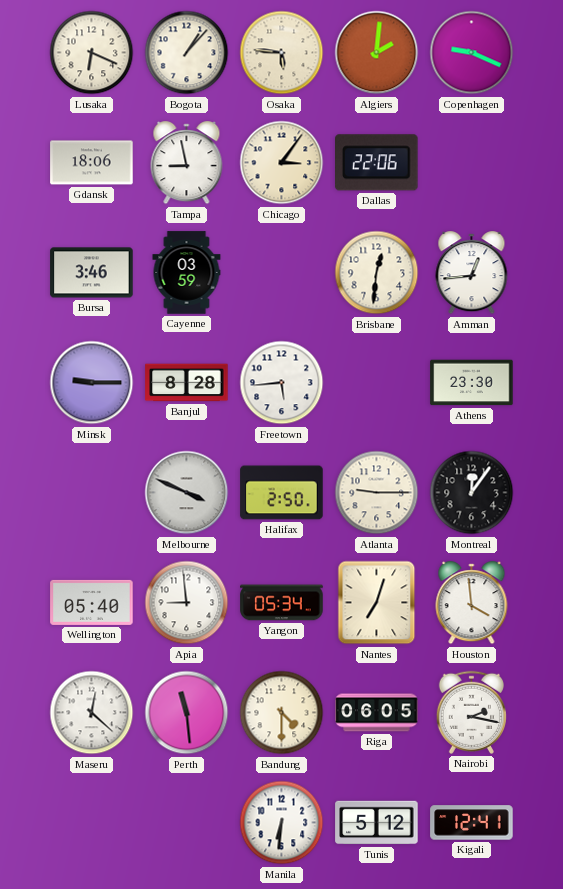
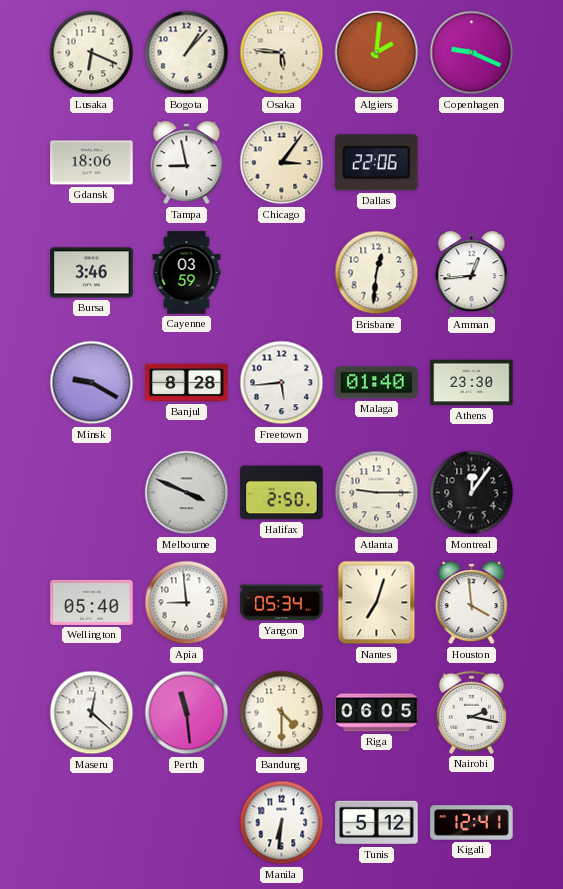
Minsk: 9:15 -> 9:20
Malaga: none -> 01:40
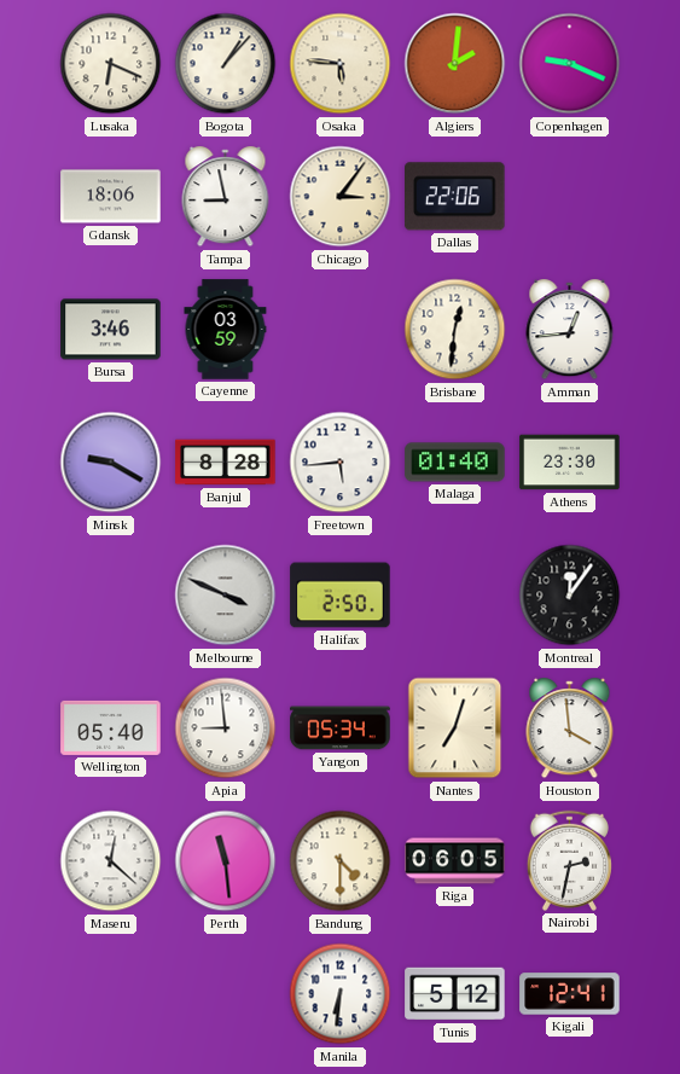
Atlanta: 9:15 -> none
Nairobi: 2:17 -> 2:32
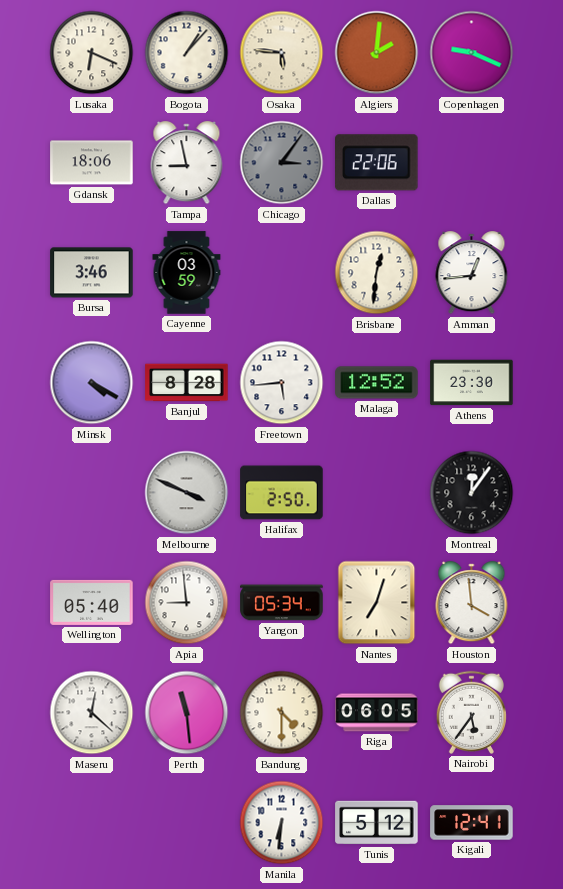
Chicago dial: cream -> grey
Minsk: 9:20 -> 4:20
Malaga: 01:40 -> 12:52
Nairobi: 2:32 -> 5:36
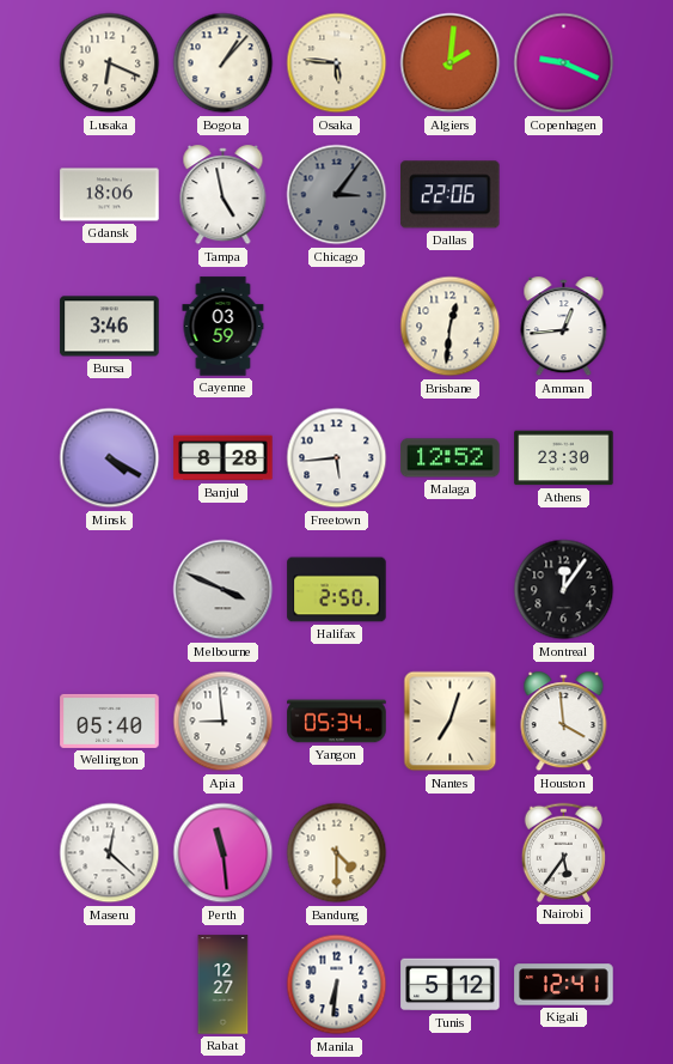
Tampa: 8:58 -> 4:58
Riga: 06:05 -> none
Rabat: none -> 12:27
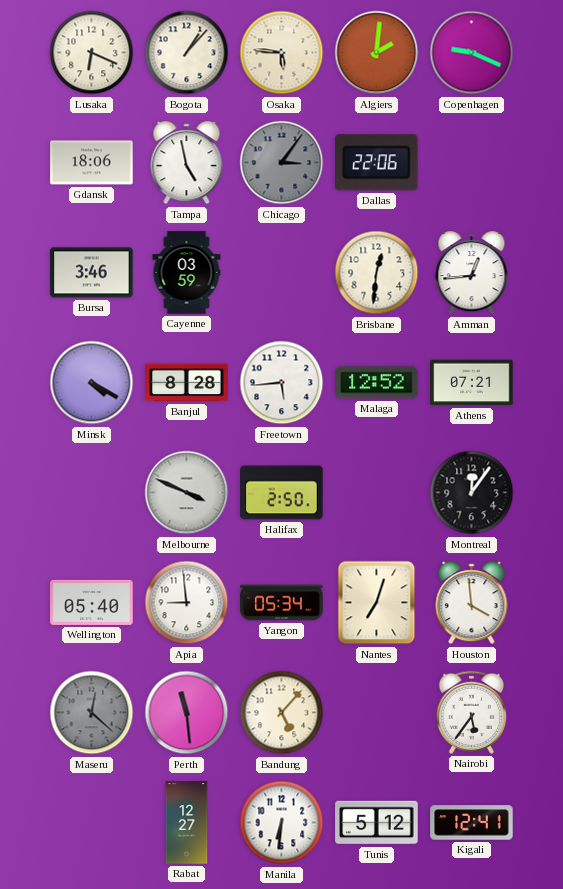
Athens: 23:30 -> 07:21
Maseru dial: white -> grey
Bandung: 4:30 -> 5:07
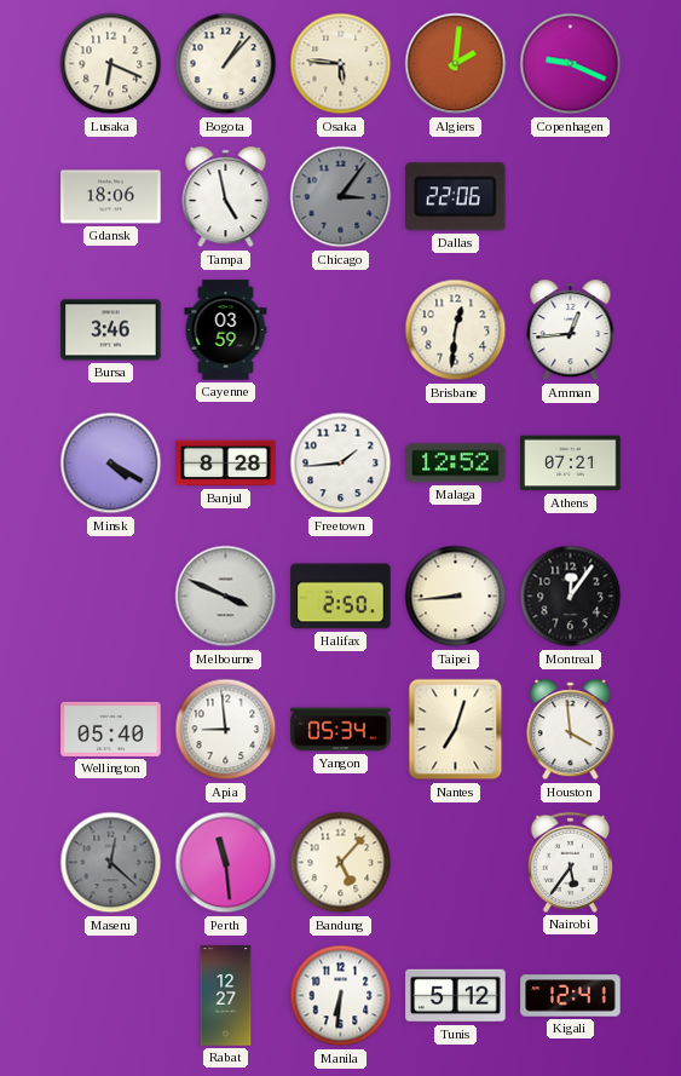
Freetown: 5:44 -> 1:44
Taipei: none -> 8:44
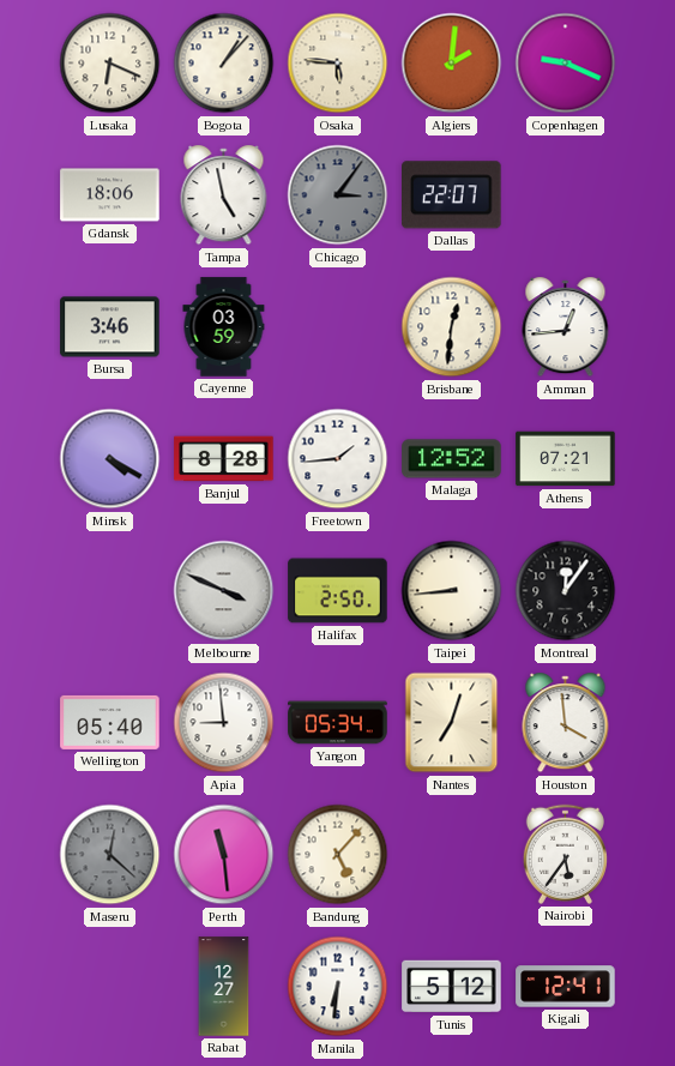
Dallas: 22:06 -> 22:07
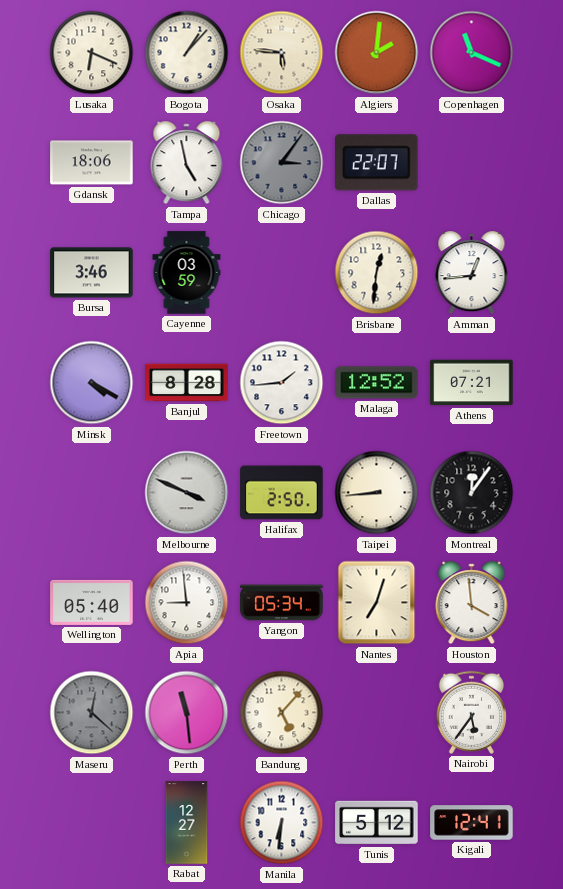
Copenhagen: 9:19 -> 11:19
